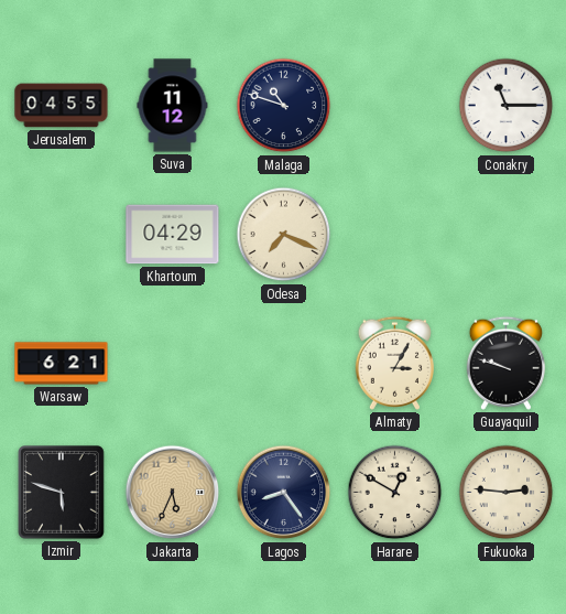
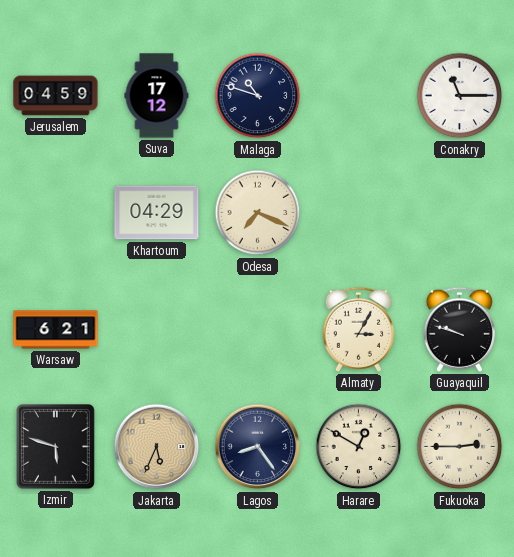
Jerusalem: 04:55 -> 04:59
Suva: 11:12 -> 17:12
Fukuoka: 2:46 -> 2:45
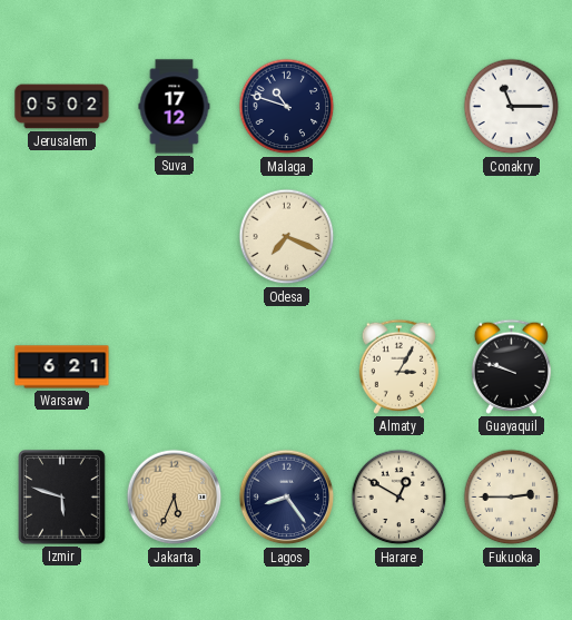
Jerusalem: 04:59 -> 05:02
Khartoum: 04:29 -> none
